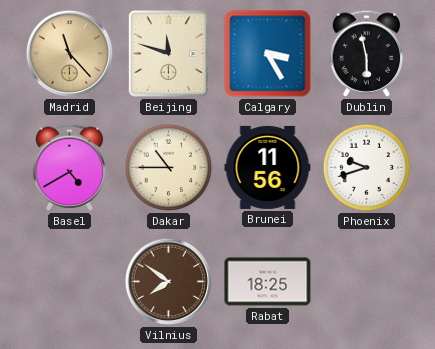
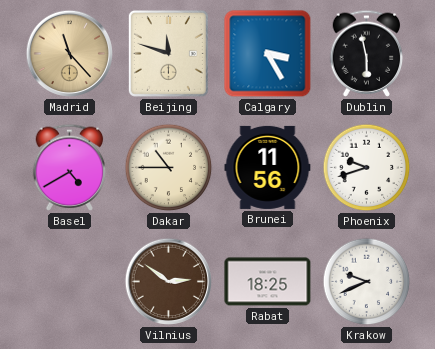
Vilnius: 7:51 -> 2:51
Krakow: none -> 9:41
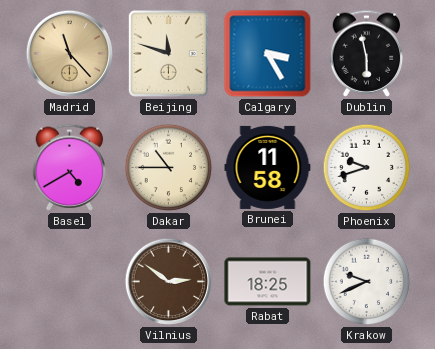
Brunei: 11:56 -> 11:58
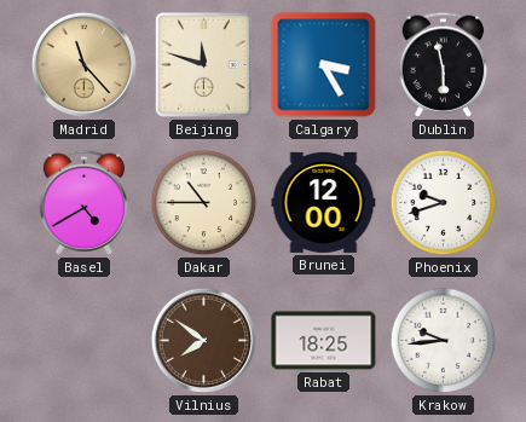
Brunei: 11:58 -> 12:00
Vilnius: 2:51 -> 7:51
Krakow: 9:41 -> 9:44
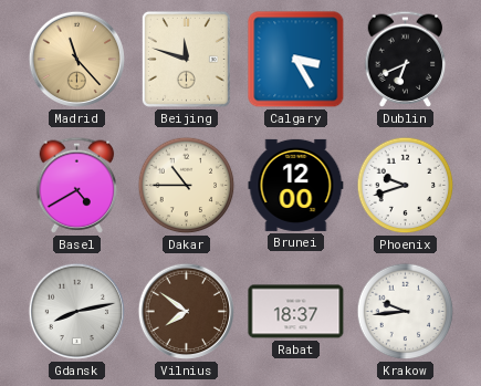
Dublin: 5:58 -> 6:41
Gdansk: none -> 8:13
Rabat: 18:25 -> 18:37
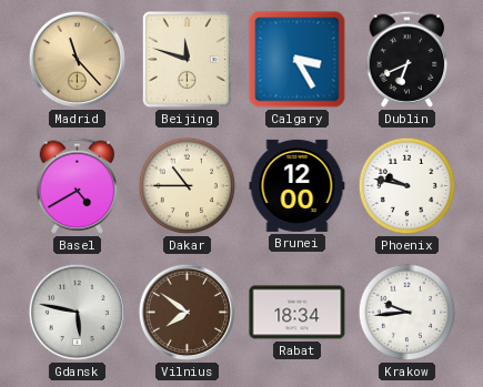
Phoenix: 9:42 -> 9:47
Gdansk: 8:13 -> 5:47
Rabat: 18:37 -> 18:34
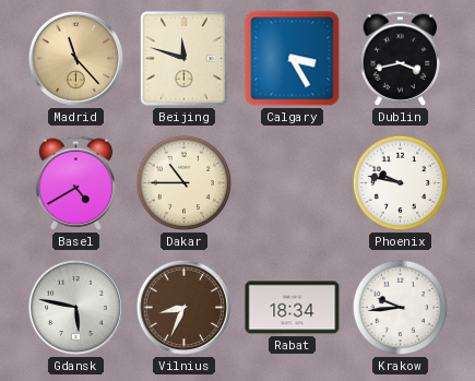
Dublin: 6:41 -> 3:43
Brunei: 12:00 -> none
Vilnius: 7:51 -> 8:34
